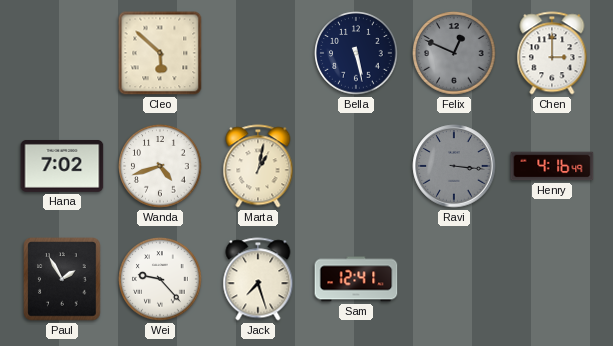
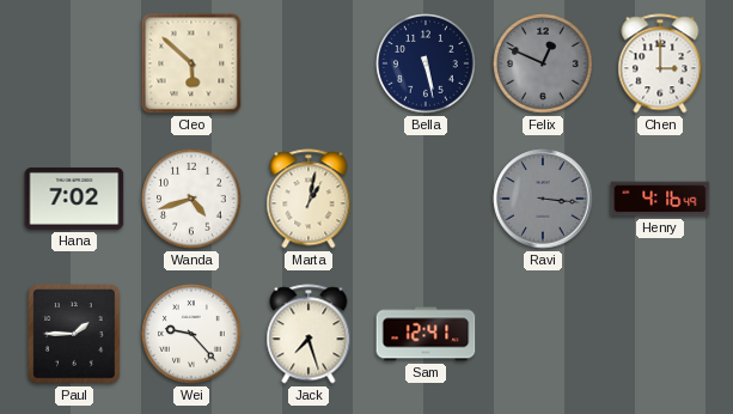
Paul: 1:55 -> 1:45
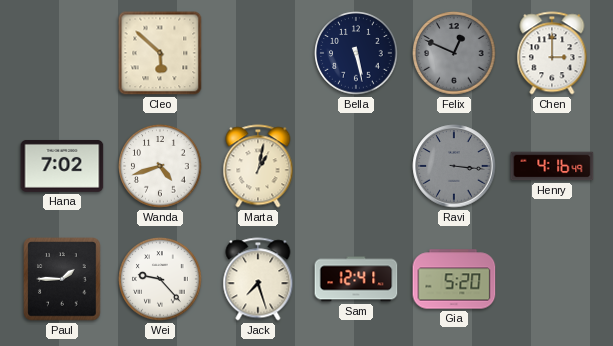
Gia: none -> 5:20
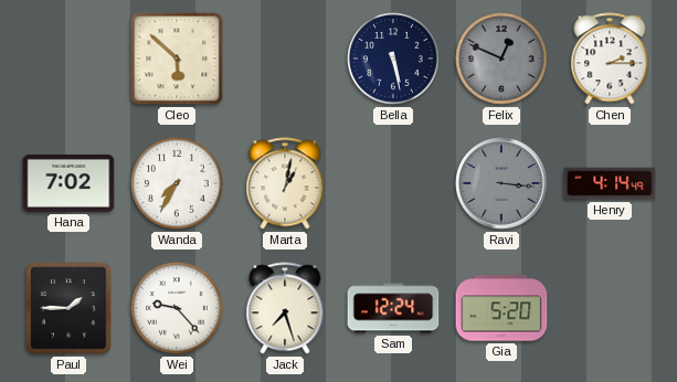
Chen: 3:00 -> 2:15
Wanda: 4:42 -> 7:35
Henry: 4:16 -> 4:14
Sam: 12:41 -> 12:24
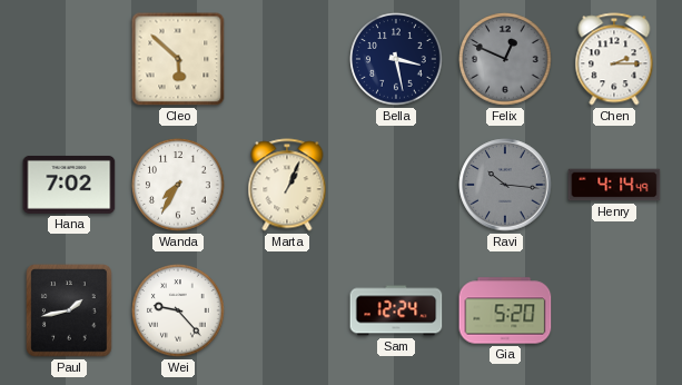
Bella: 5:28 -> 3:28
Marta: 1:02 -> 1:04
Ravi: 3:16 -> 10:16
Paul: 1:45 -> 1:43
Jack: 7:27 -> none
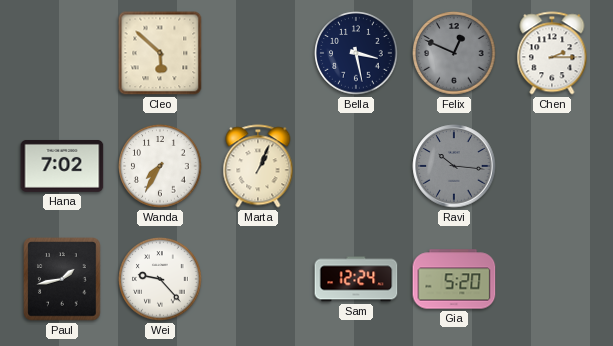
Henry: 4:14 -> none
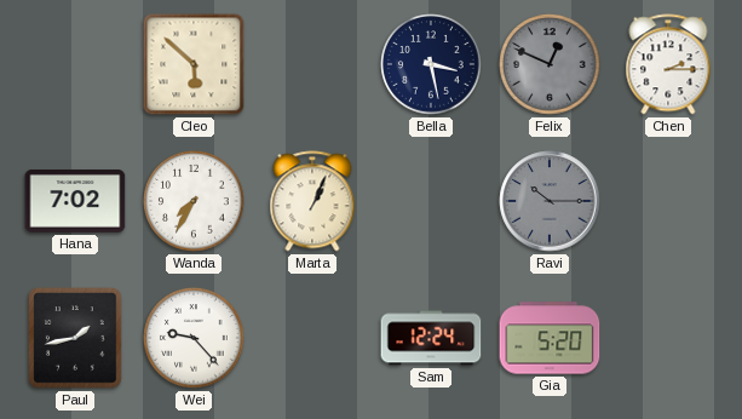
Ravi: 10:16 -> 10:15
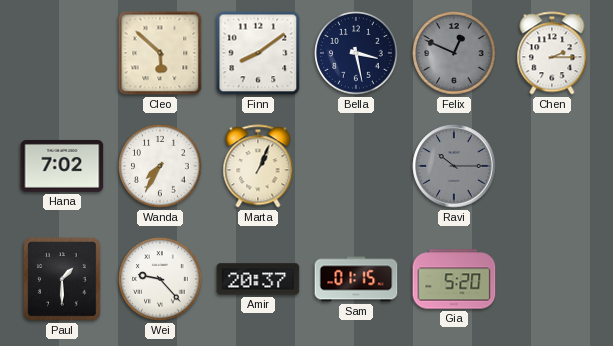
Finn: none -> 8:09
Paul: 1:43 -> 1:30
Amir: none -> 20:37
Sam: 12:24 -> 01:15
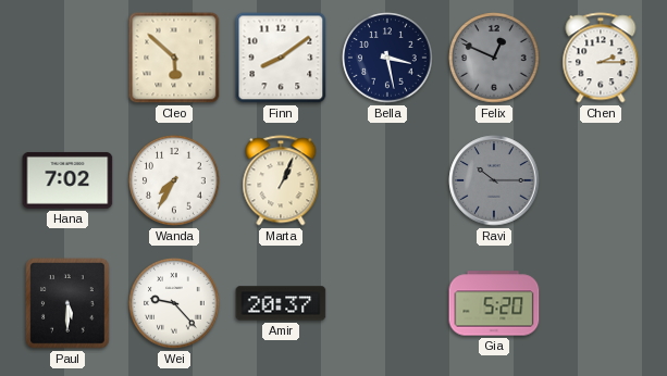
Paul: 1:30 -> 5:30
Sam: 01:15 -> none
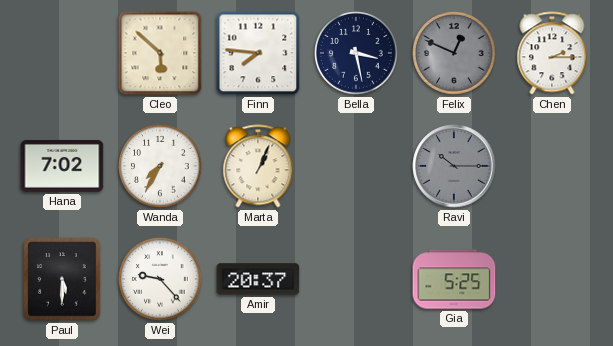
Finn: 8:09 -> 7:46
Gia: 5:20 -> 5:25
